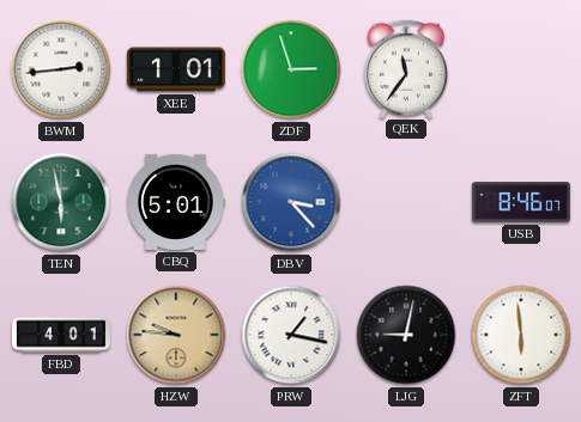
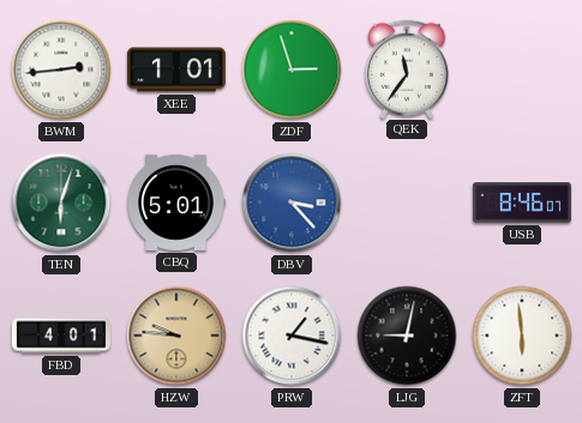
TEN: 5:58 -> 6:03
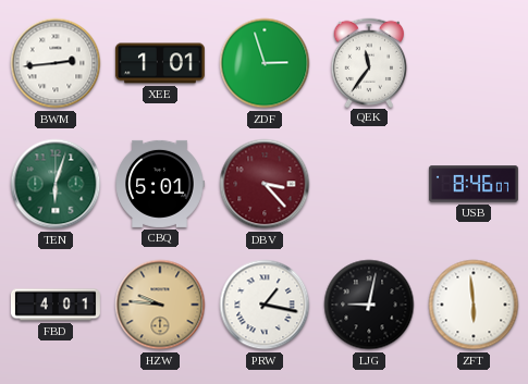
DBV dial: blue -> burgundy
